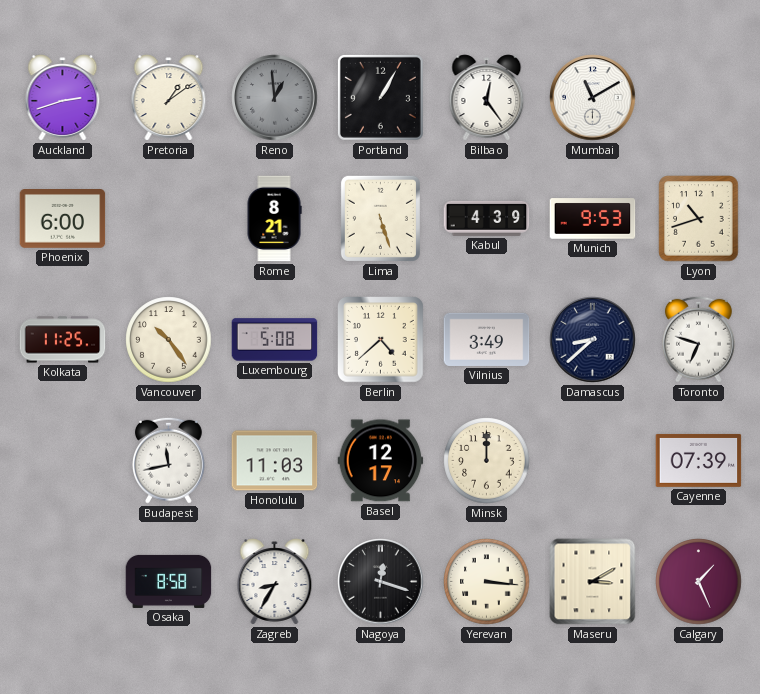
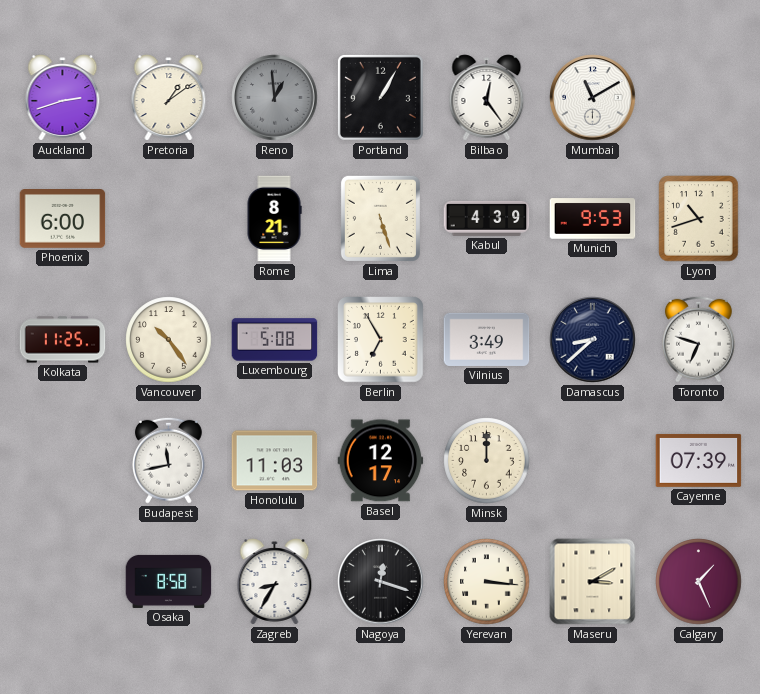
Berlin: 4:38 -> 6:55
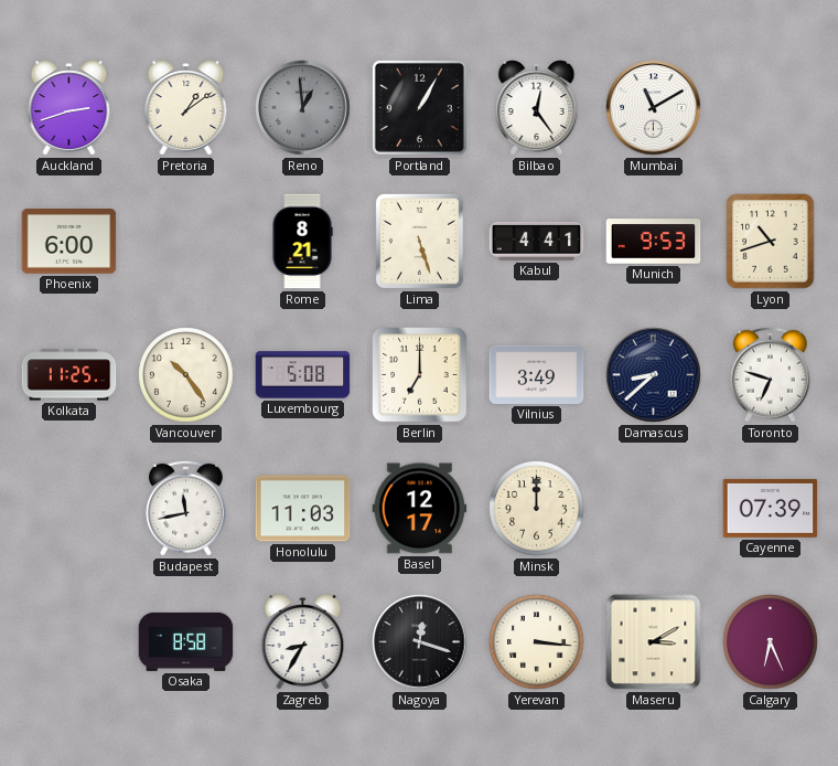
Kabul: 4:39 -> 4:41
Berlin: 6:55 -> 7:00
Calgary: 1:26 -> 6:26
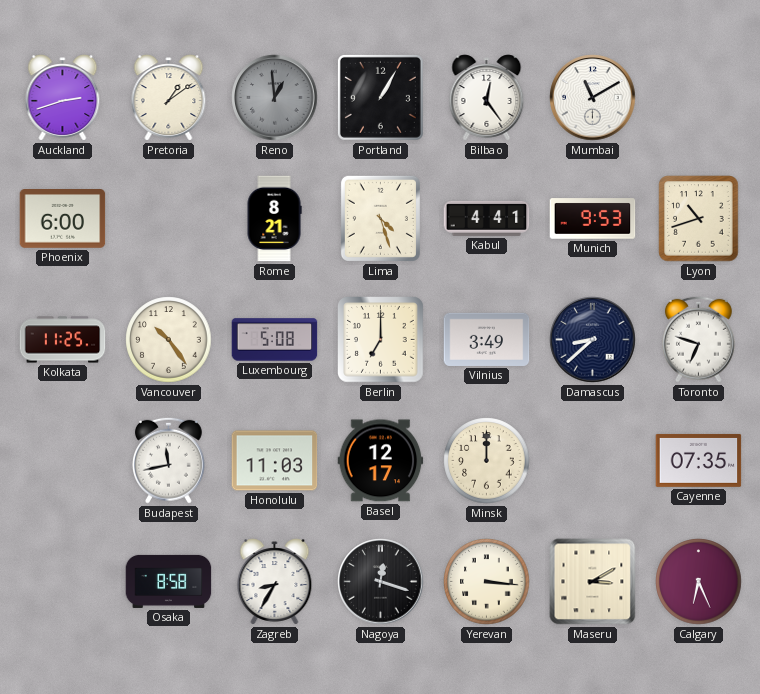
Lima: 5:27 -> 4:27
Cayenne: 07:39 -> 07:35
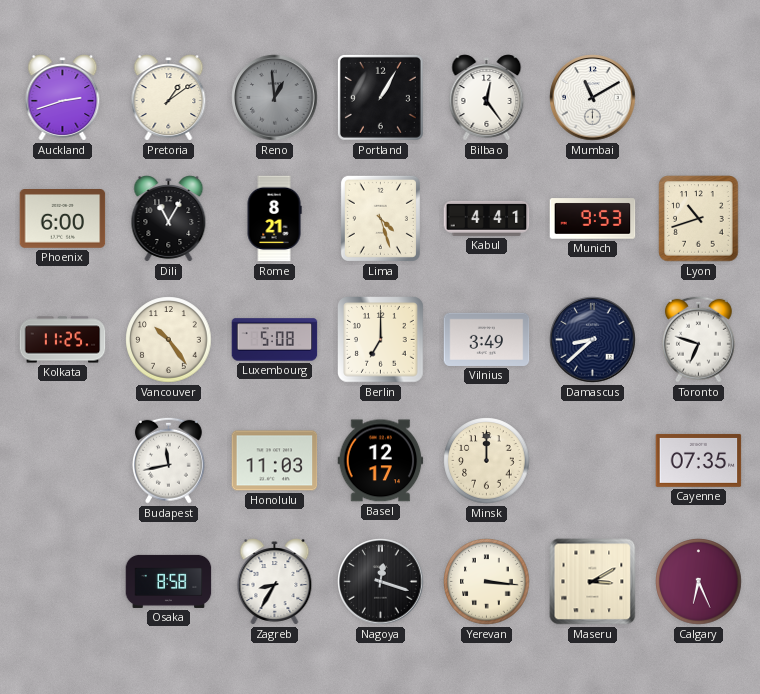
Dili: none -> 11:05
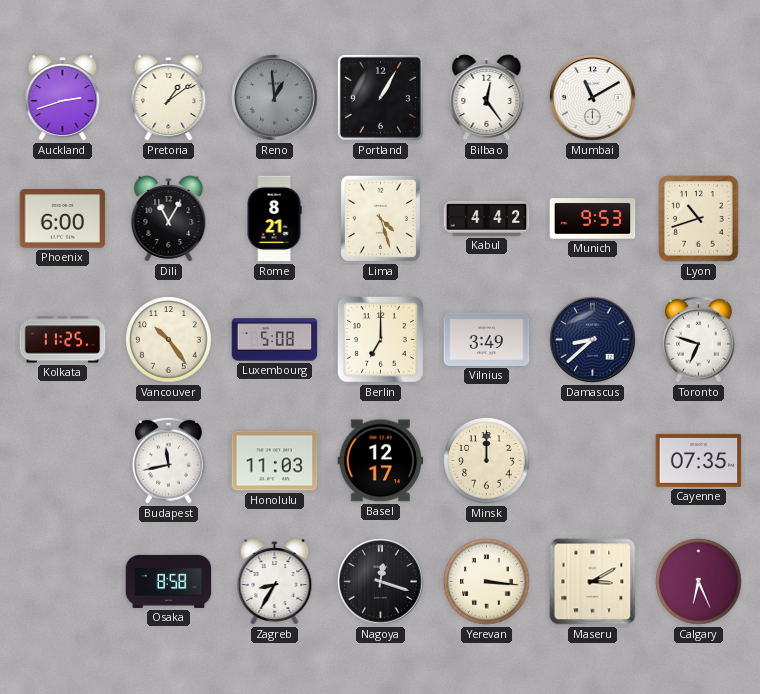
Kabul: 4:41 -> 4:42
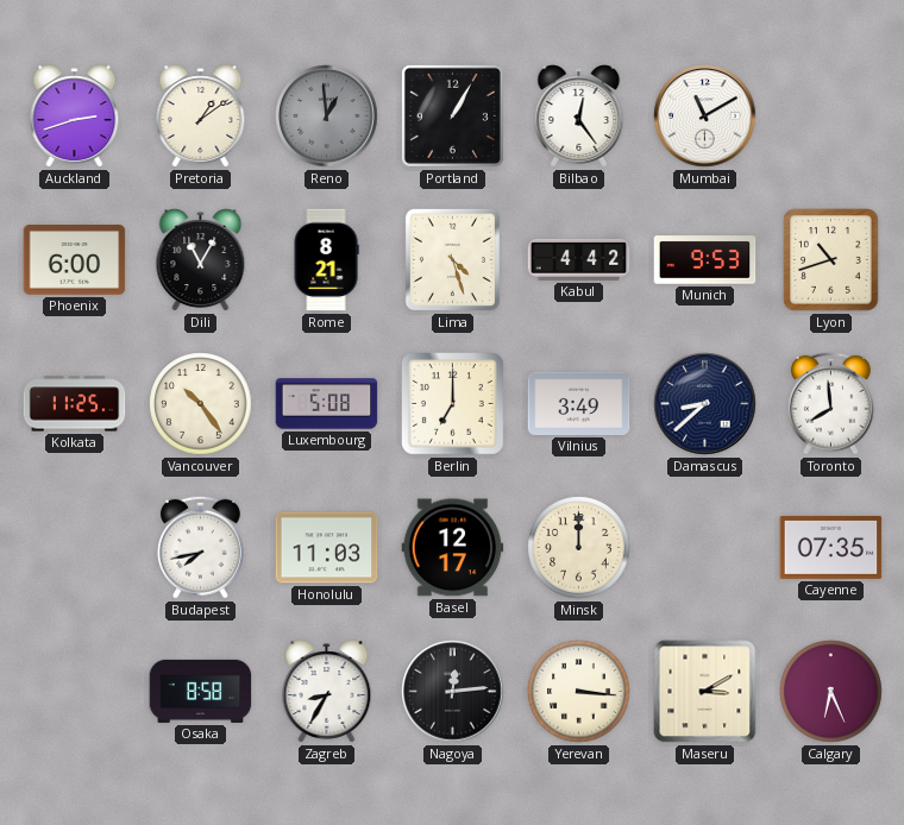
Toronto: 6:48 -> 7:59
Budapest: 11:43 -> 7:43
Nagoya: 12:18 -> 12:14
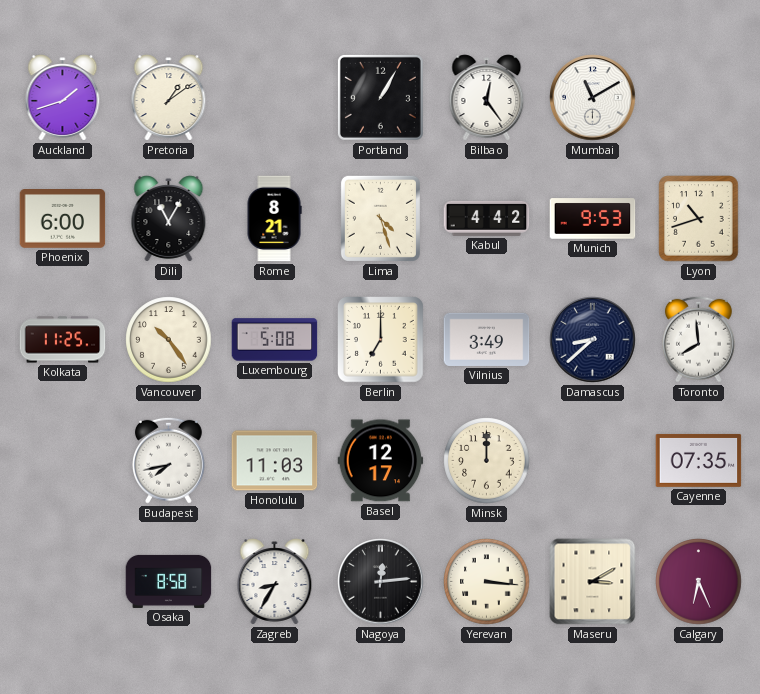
Auckland: 2:42 -> 1:42
Reno: 12:59 -> none
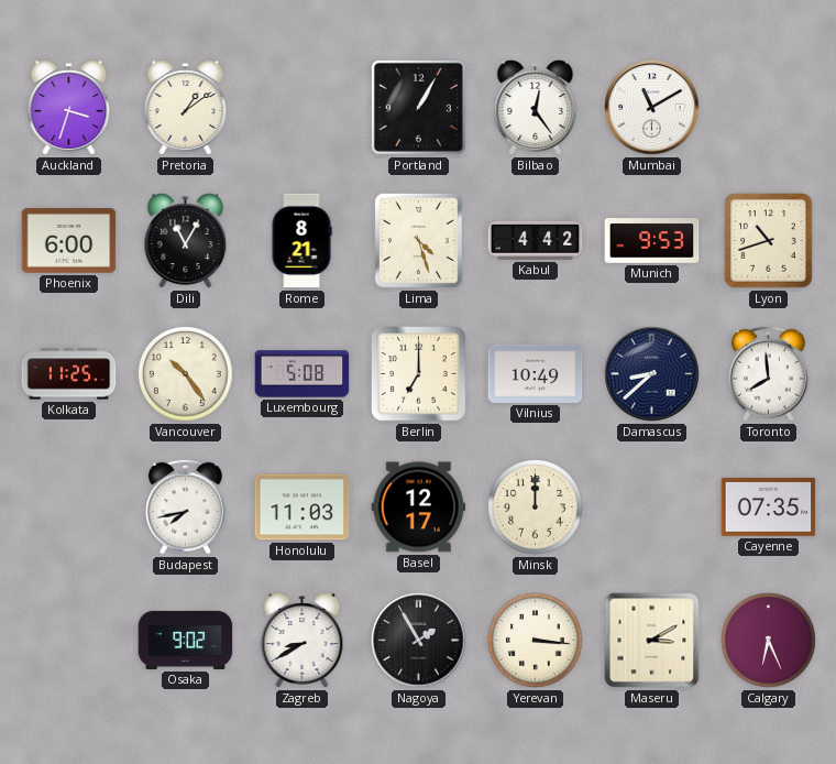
Auckland: 1:42 -> 3:33
Vilnius: 3:49 -> 10:49
Osaka: 8:58 -> 9:02
Zagreb: 8:35 -> 8:40
Nagoya: 12:14 -> 1:55
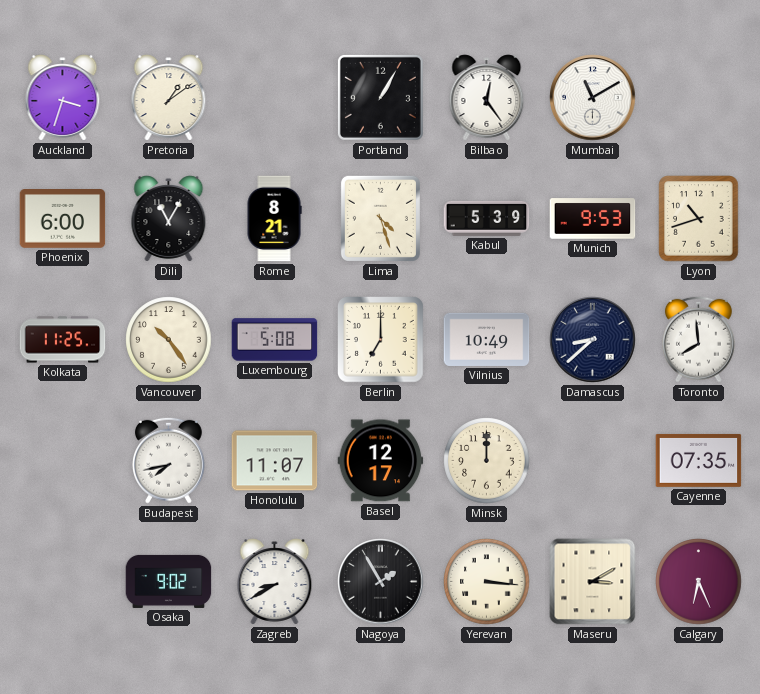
Kabul: 4:42 -> 5:39
Honolulu: 11:03 -> 11:07
